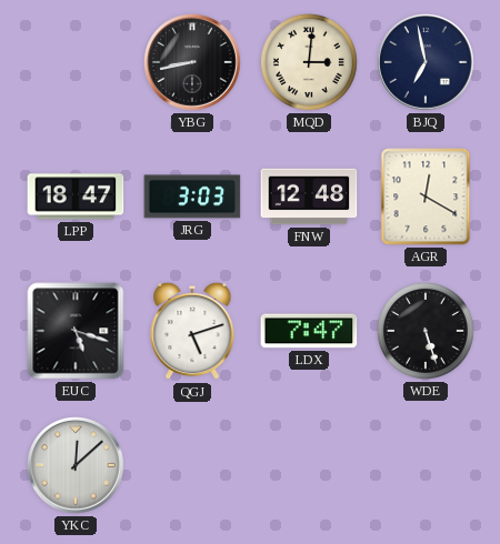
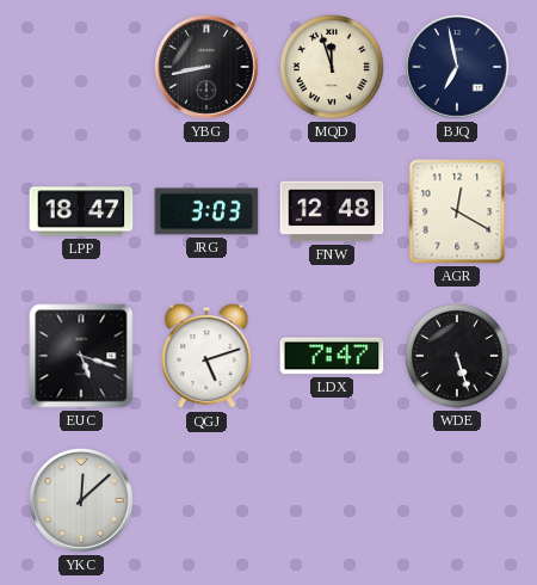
MQD: 3:01 -> 11:57
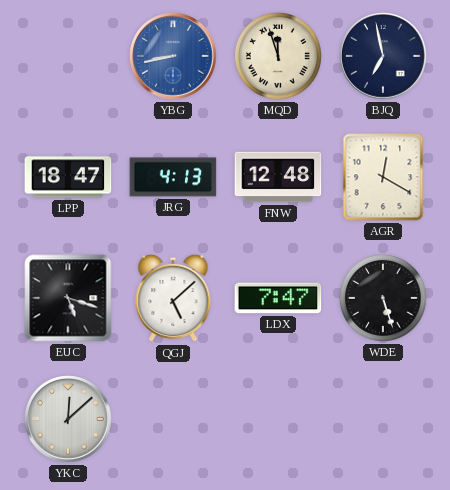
YBG dial: black -> blue
JRG: 3:03 -> 4:13
QGJ: 5:12 -> 5:08
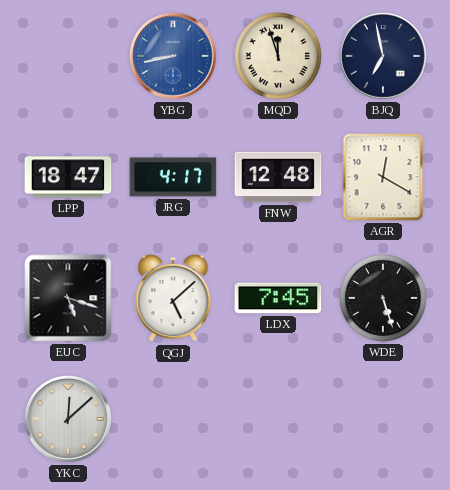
JRG: 4:13 -> 4:17
LDX: 7:47 -> 7:45
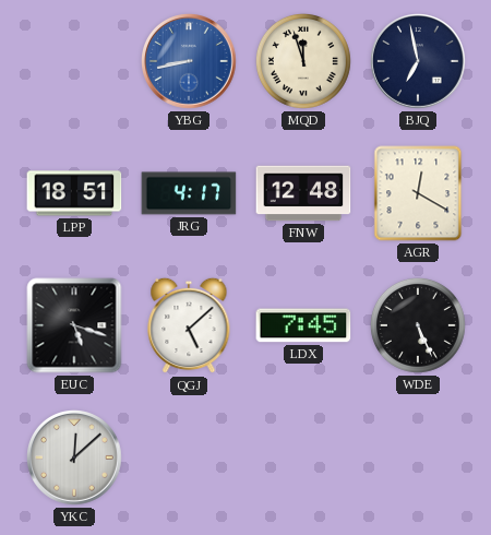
LPP: 18:47 -> 18:51
WDE: 5:27 -> 5:26
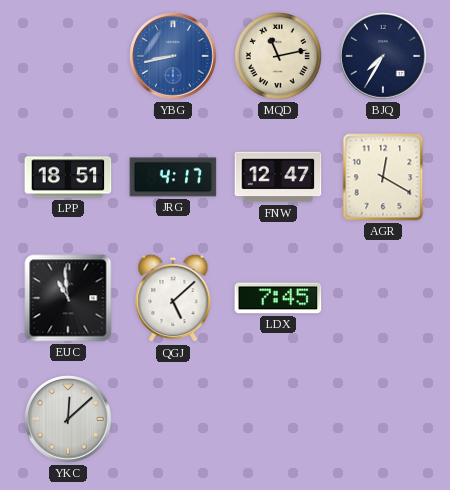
MQD: 11:57 -> 11:13
BJQ: 6:58 -> 7:35
FNW: 12:48 -> 12:47
EUC: 5:18 -> 10:59
WDE: 5:26 -> none
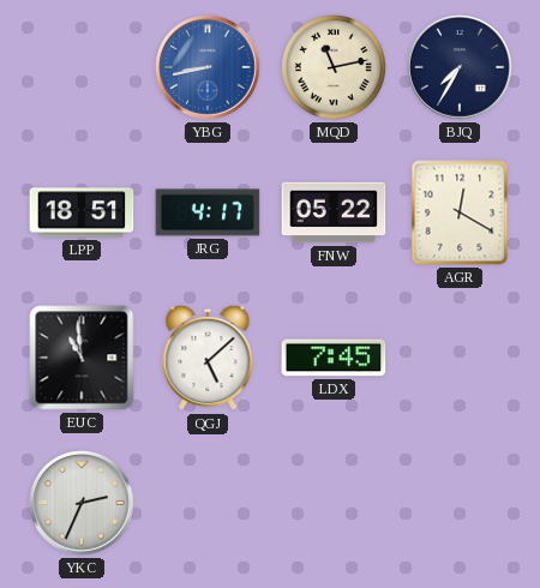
FNW: 12:47 -> 05:22
YKC: 12:08 -> 2:34
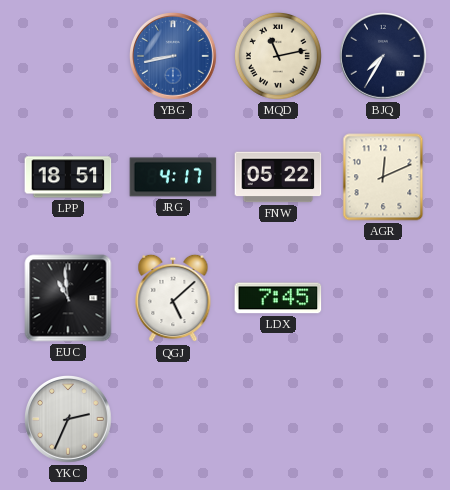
AGR: 12:20 -> 12:11
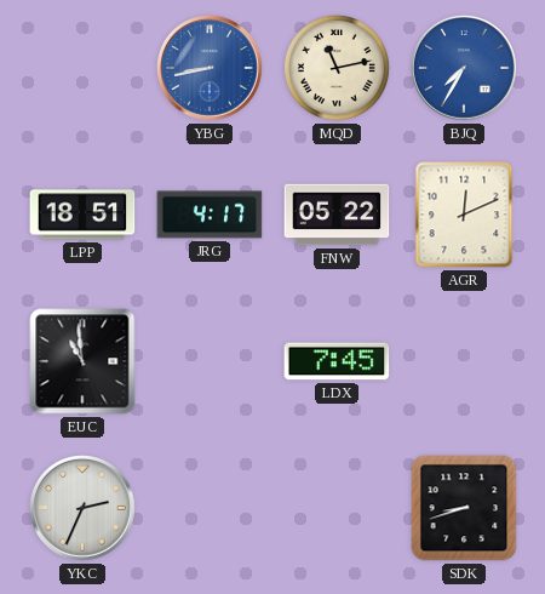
BJQ dial: navy -> blue
QGJ: 5:08 -> none
SDK: none -> 8:42
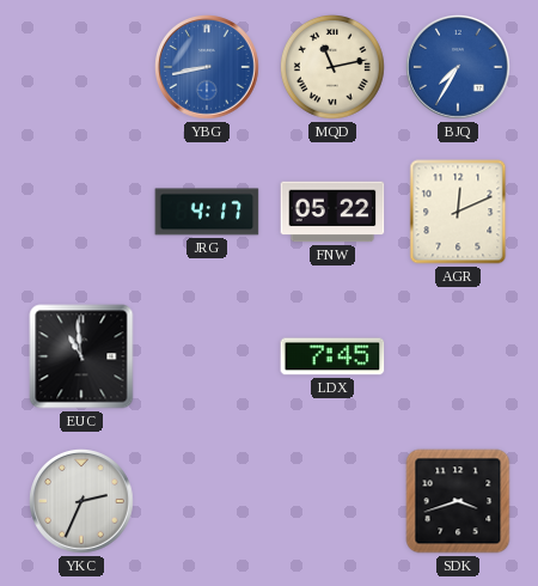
LPP: 18:51 -> none
SDK: 8:42 -> 3:42
